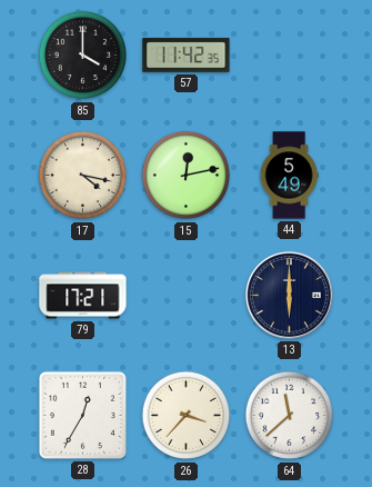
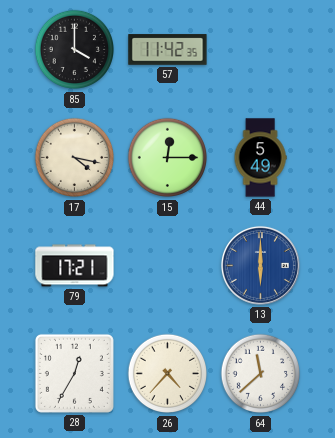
15: 12:13 -> 12:15
13 dial: navy -> blue
26: 3:37 -> 4:37
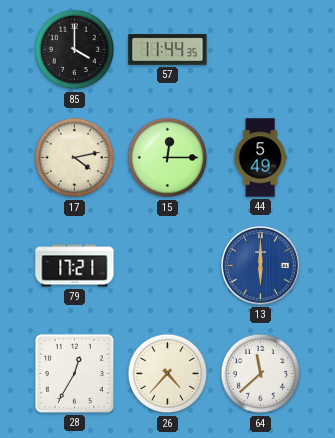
57: 11:42 -> 11:44
17: 4:17 -> 4:13
